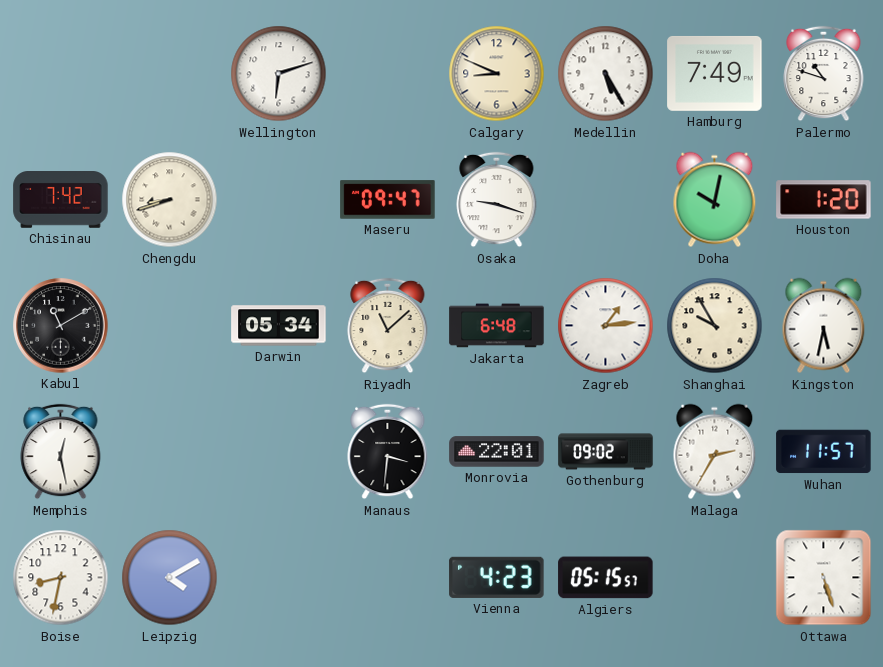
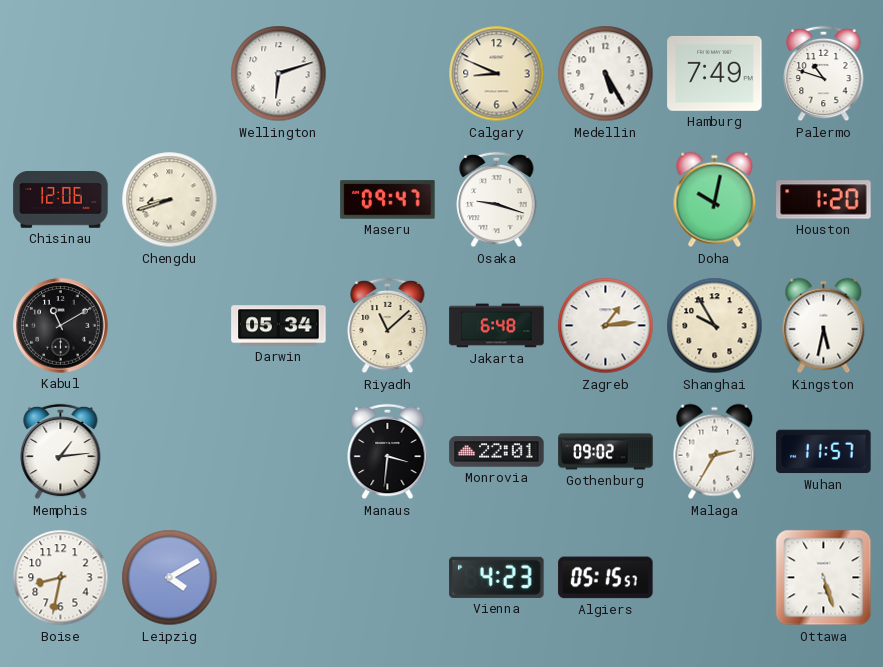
Chisinau: 7:42 -> 12:06
Memphis: 12:28 -> 1:14
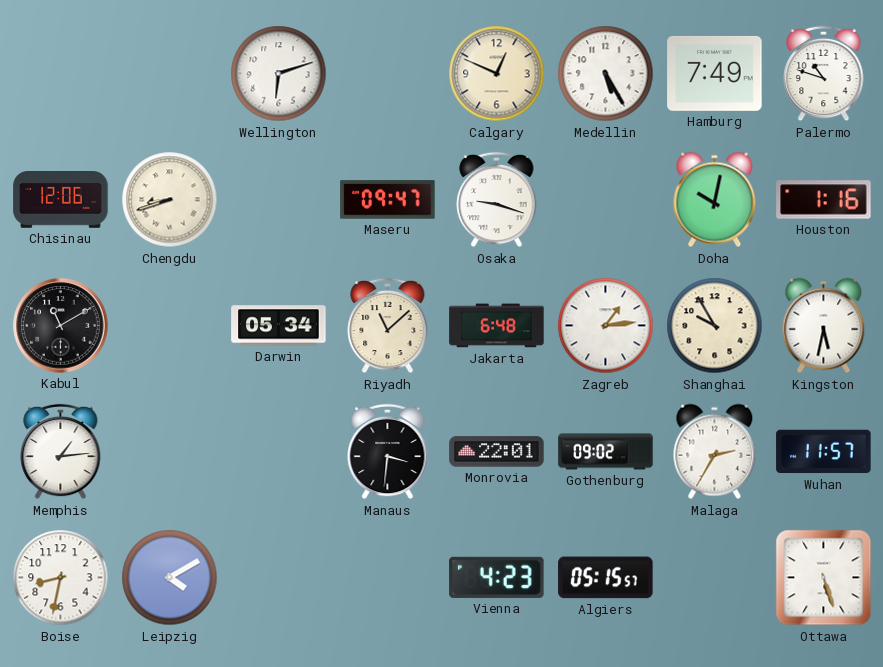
Calgary: 8:49 -> 12:49
Houston: 1:20 -> 1:16
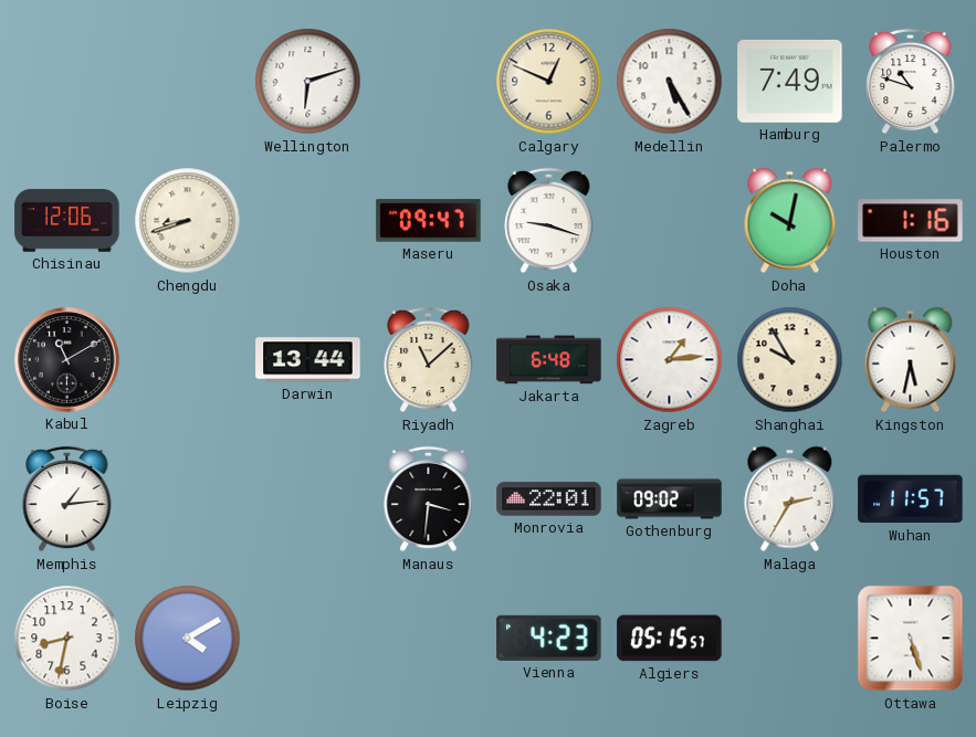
Darwin: 05:34 -> 13:44
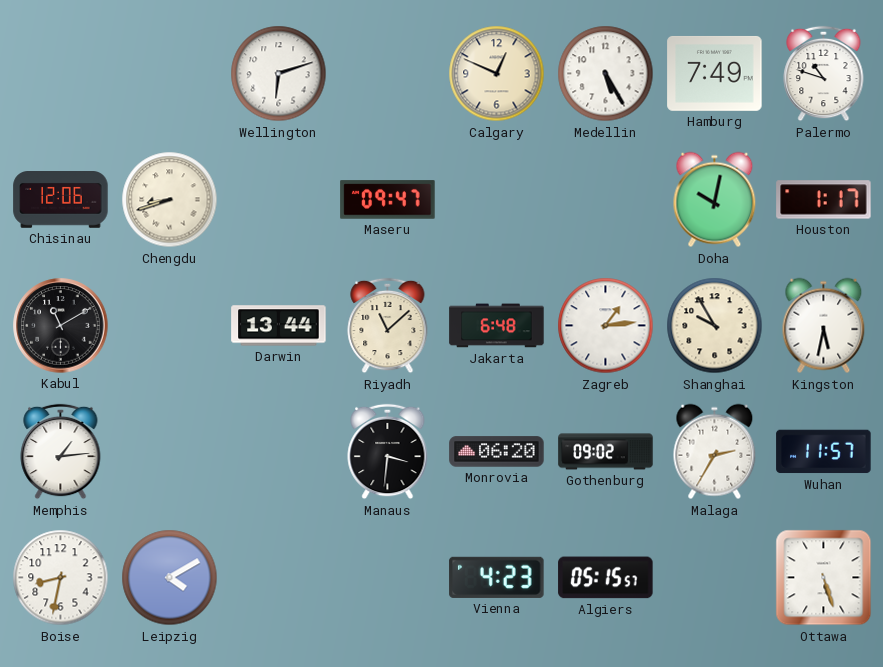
Osaka: 9:18 -> none
Houston: 1:16 -> 1:17
Monrovia: 22:01 -> 06:20
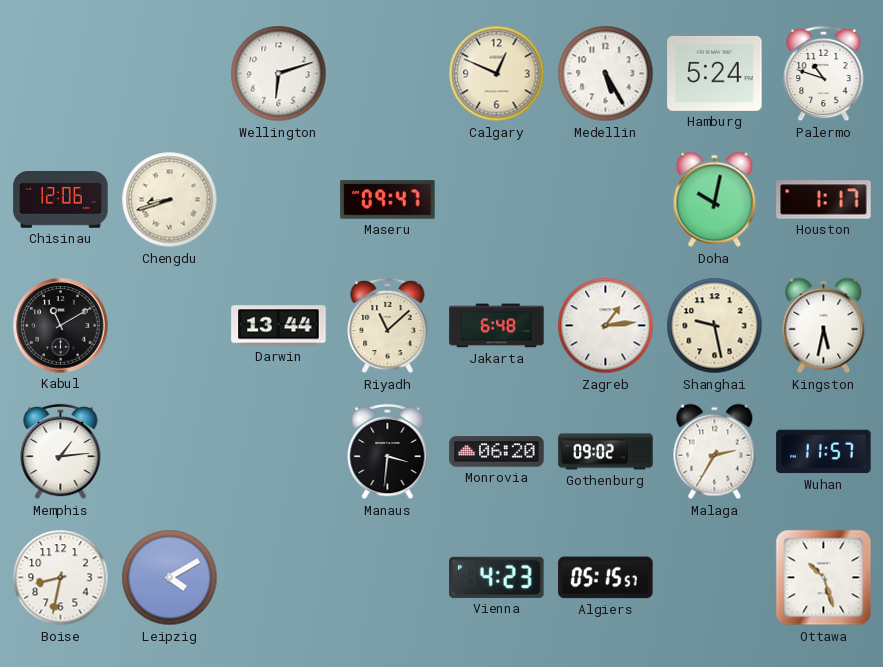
Hamburg: 7:49 -> 5:24
Shanghai: 9:55 -> 9:28
Ottawa: 5:27 -> 10:27
